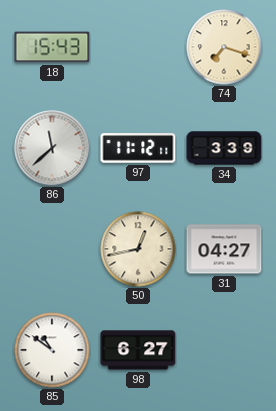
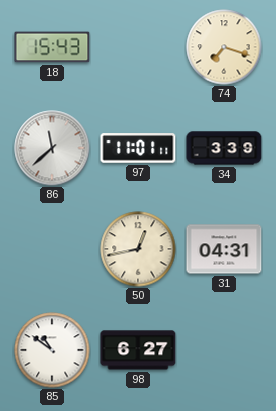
97: 11:12 -> 11:01
31: 04:27 -> 04:31
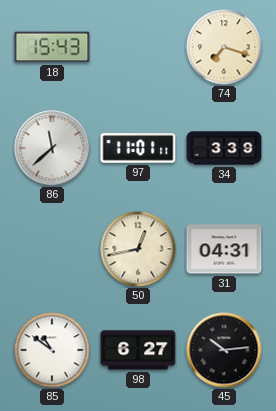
45: none -> 10:14
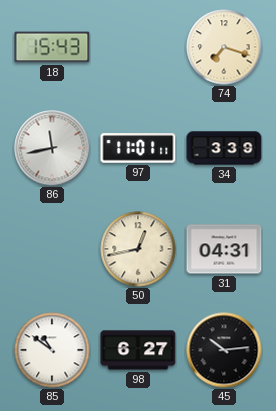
86: 11:38 -> 11:43
